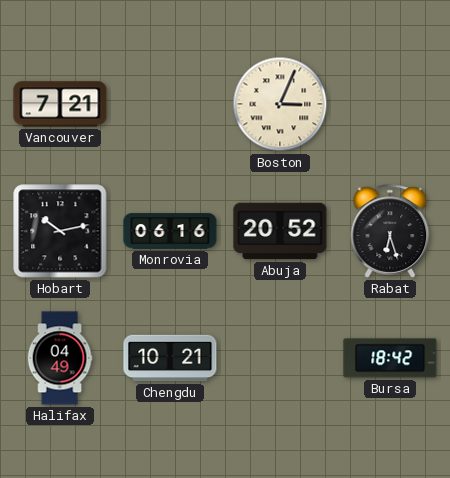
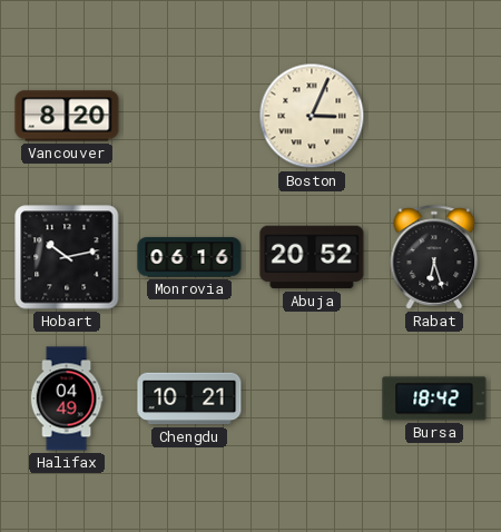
Vancouver: 7:21 -> 8:20
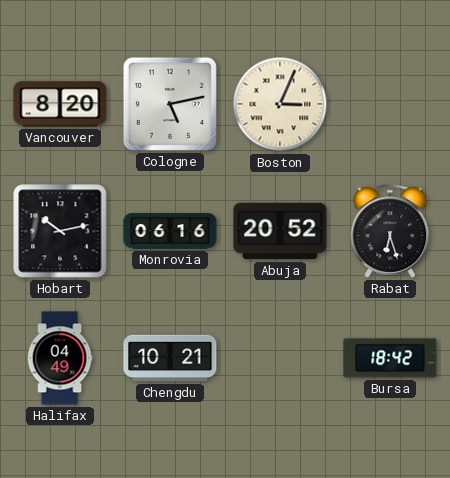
Cologne: none -> 5:13
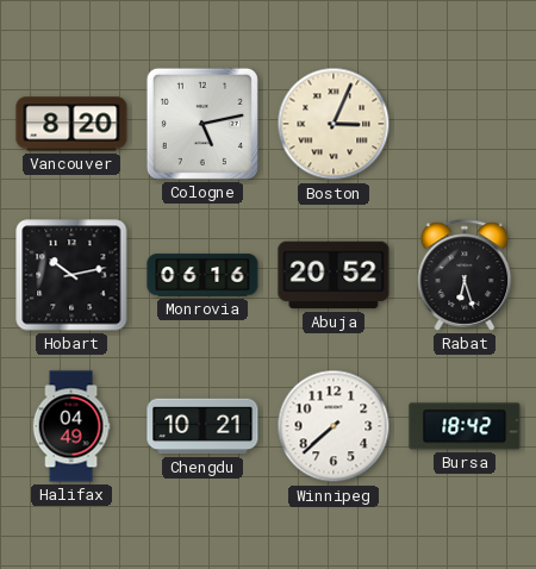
Winnipeg: none -> 7:38
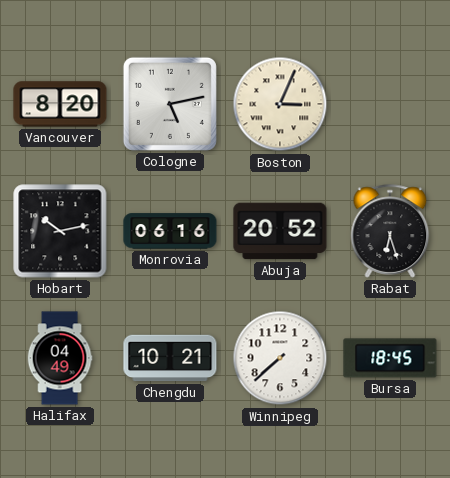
Bursa: 18:42 -> 18:45
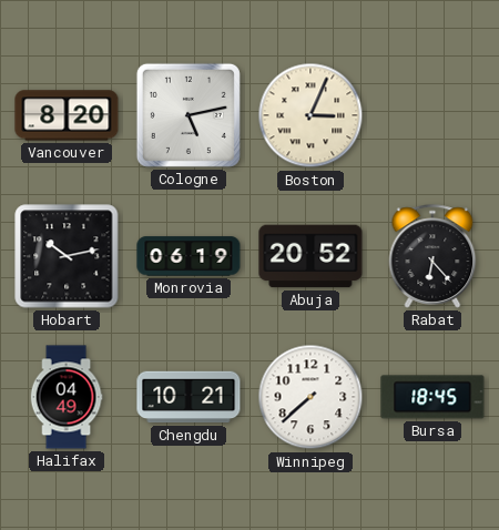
Monrovia: 06:16 -> 06:19
Rabat: 6:27 -> 6:23
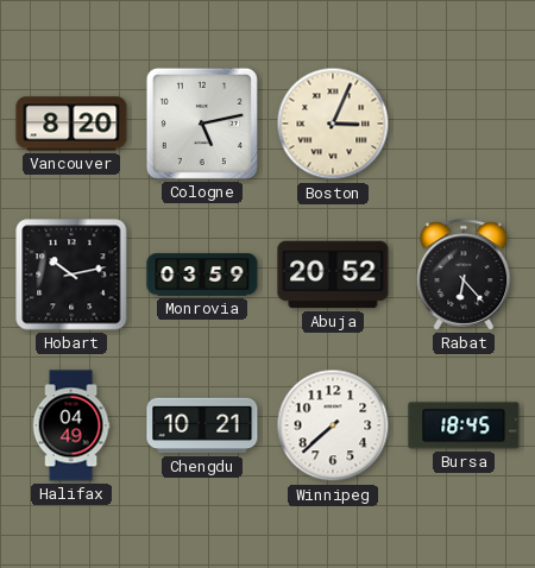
Monrovia: 06:19 -> 03:59
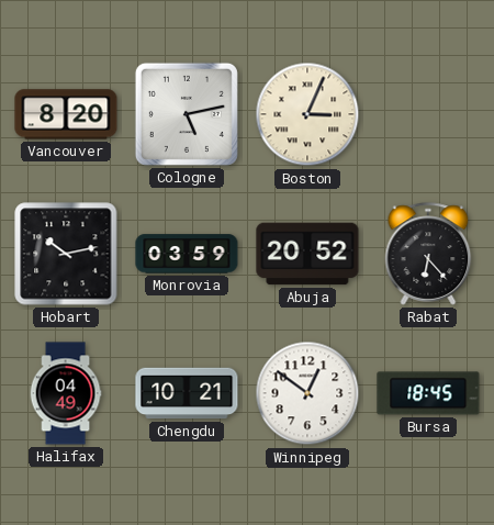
Winnipeg: 7:38 -> 12:51
